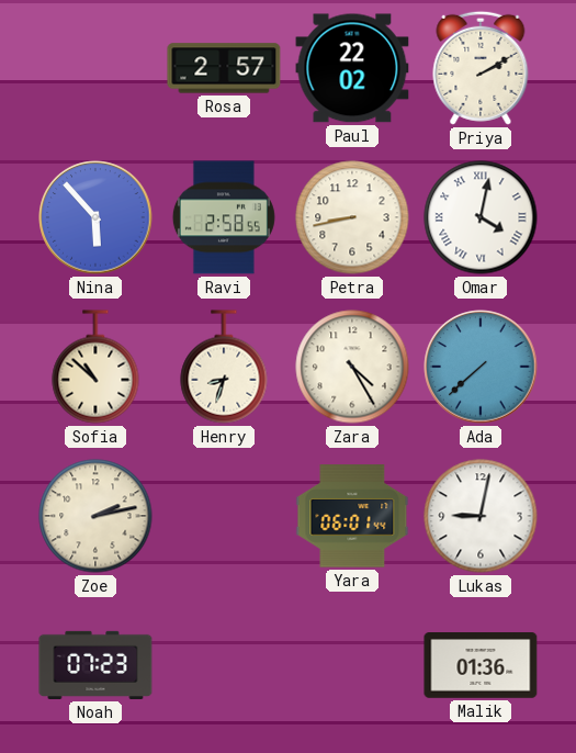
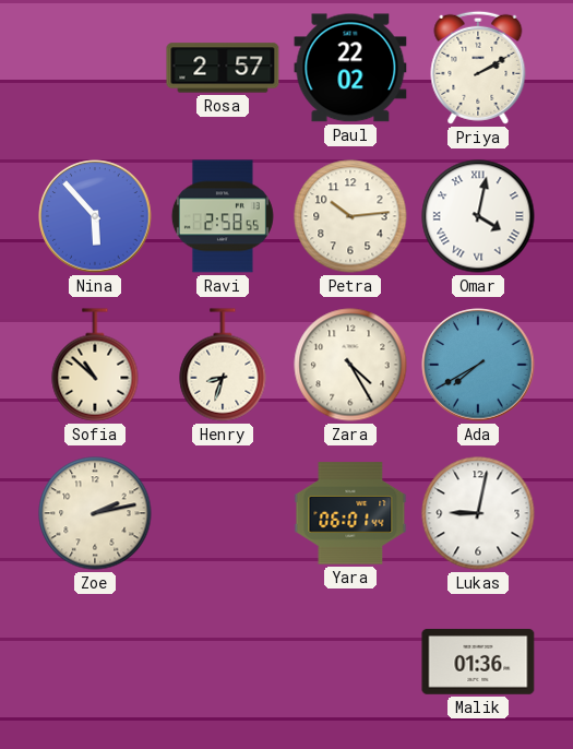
Petra: 8:43 -> 10:14
Ada: 7:38 -> 7:40
Noah: 07:23 -> none
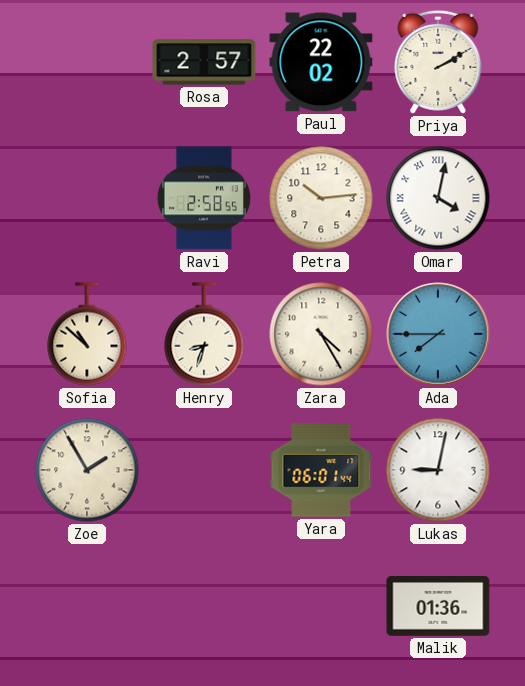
Nina: 5:53 -> none
Ada: 7:40 -> 7:45
Zoe: 2:13 -> 1:55
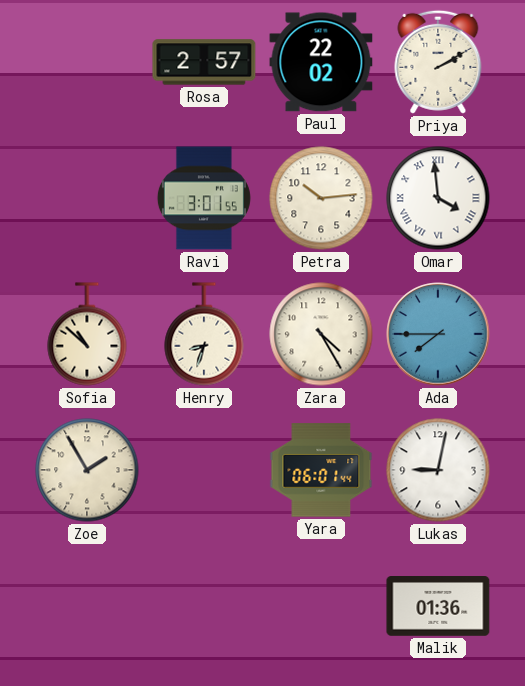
Ravi: 2:58 -> 3:01
Omar: 4:02 -> 3:59
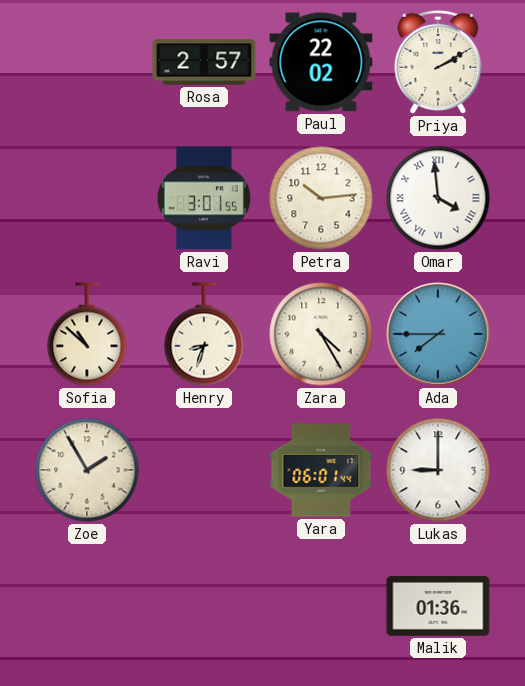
Lukas: 9:02 -> 9:00
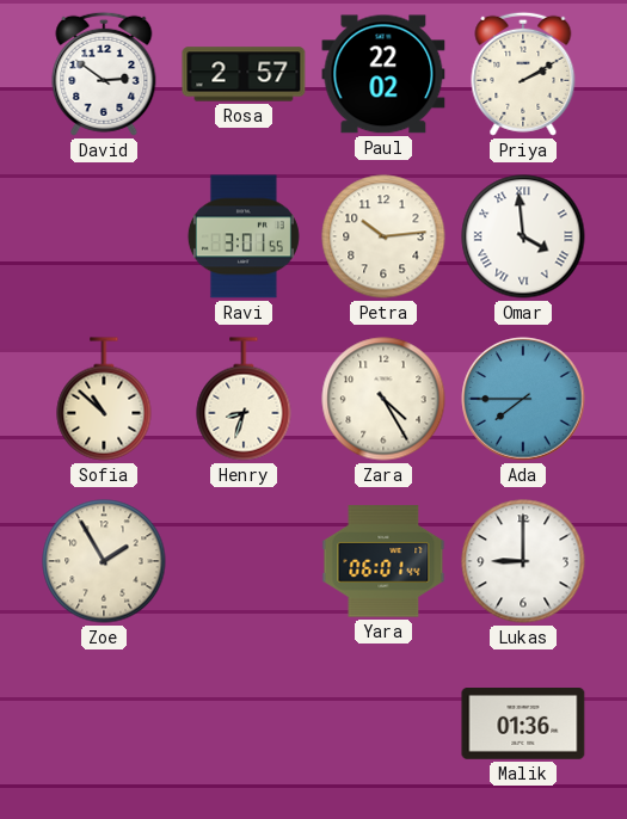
David: none -> 2:51
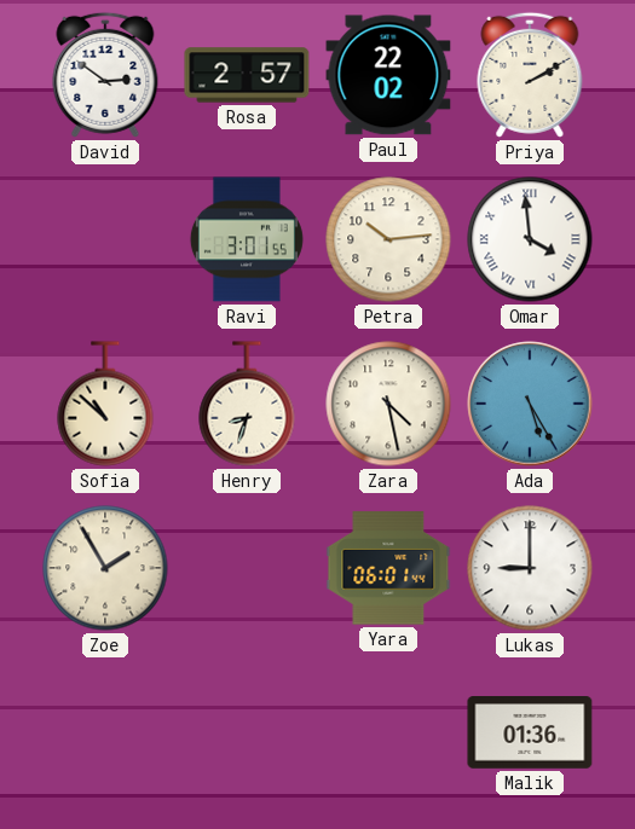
Zara: 4:25 -> 4:28
Ada: 7:45 -> 5:25
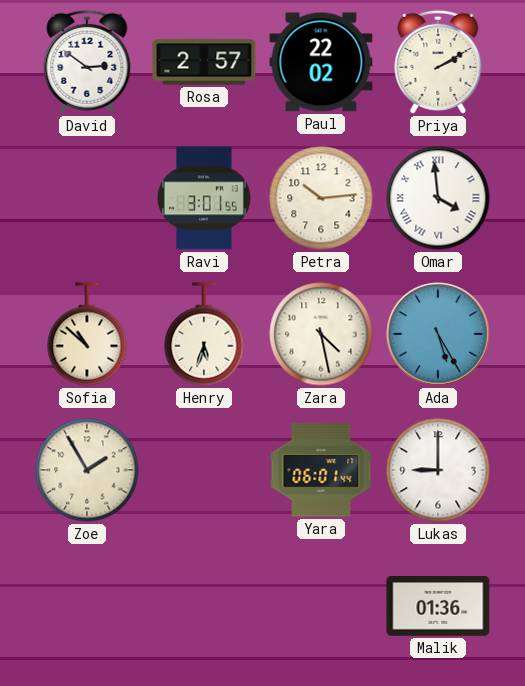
Henry: 8:33 -> 5:33
